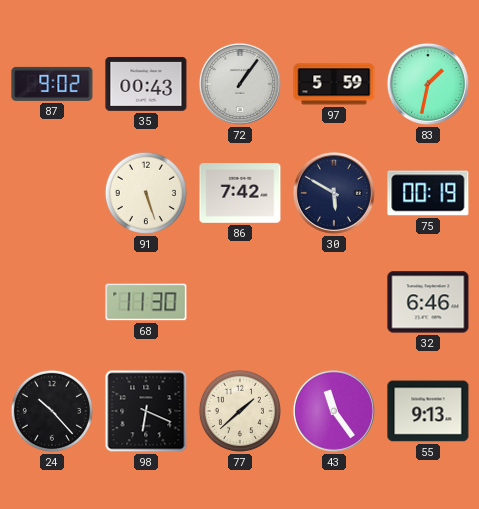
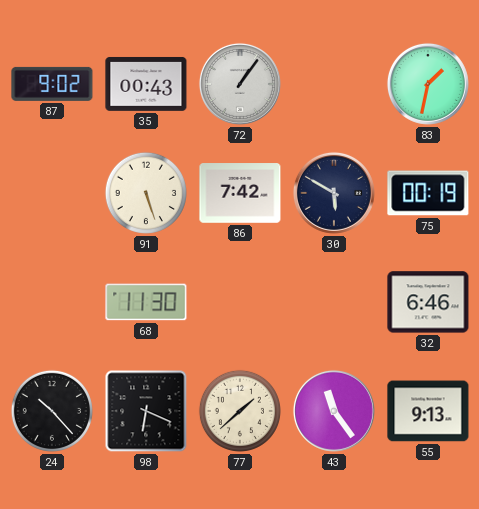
97: 5:59 -> none
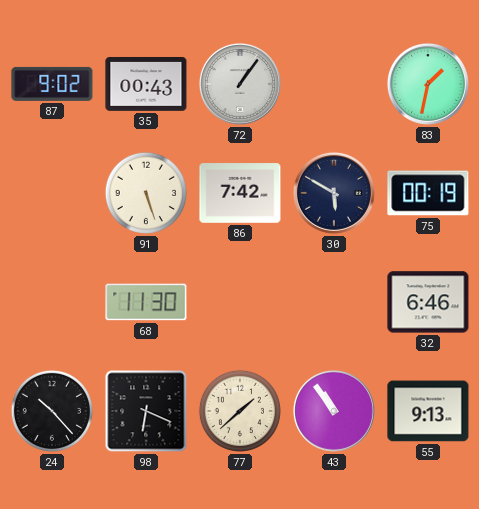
43: 11:24 -> 10:54
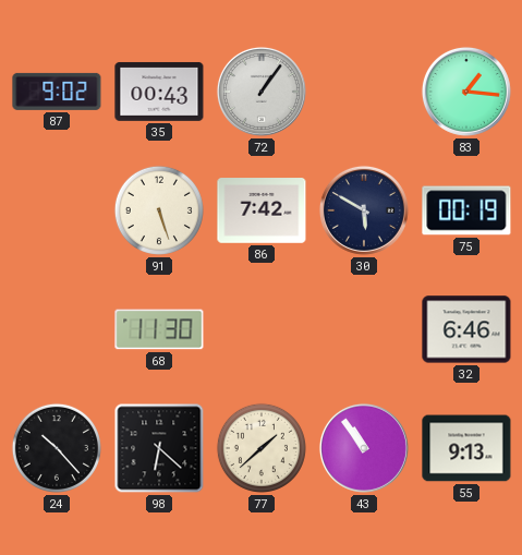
83: 1:32 -> 1:16
98: 6:19 -> 6:22
